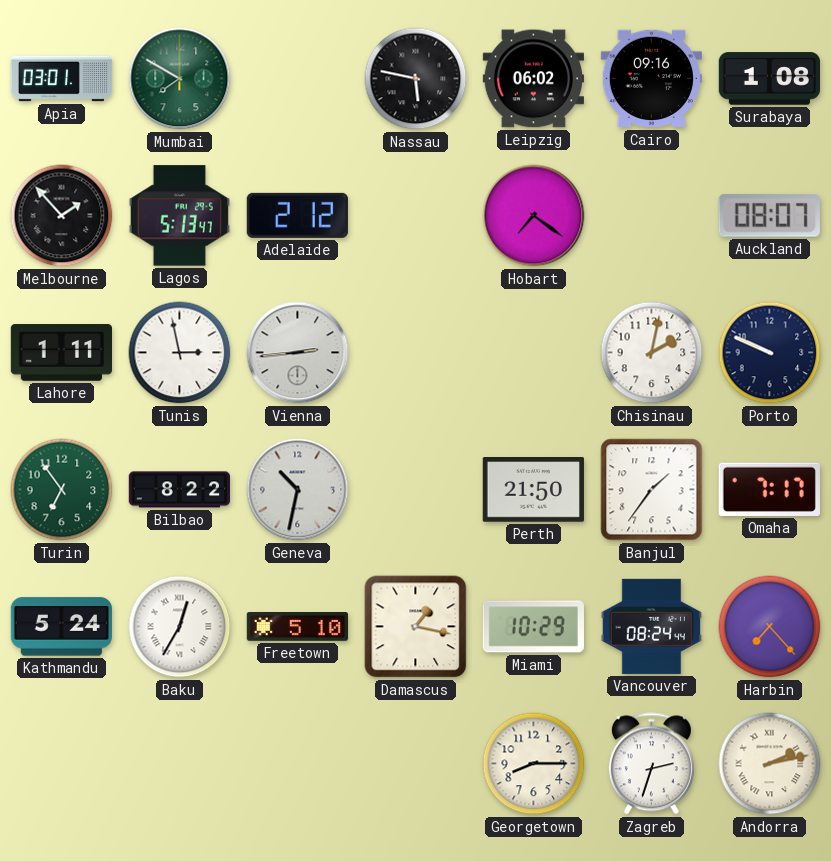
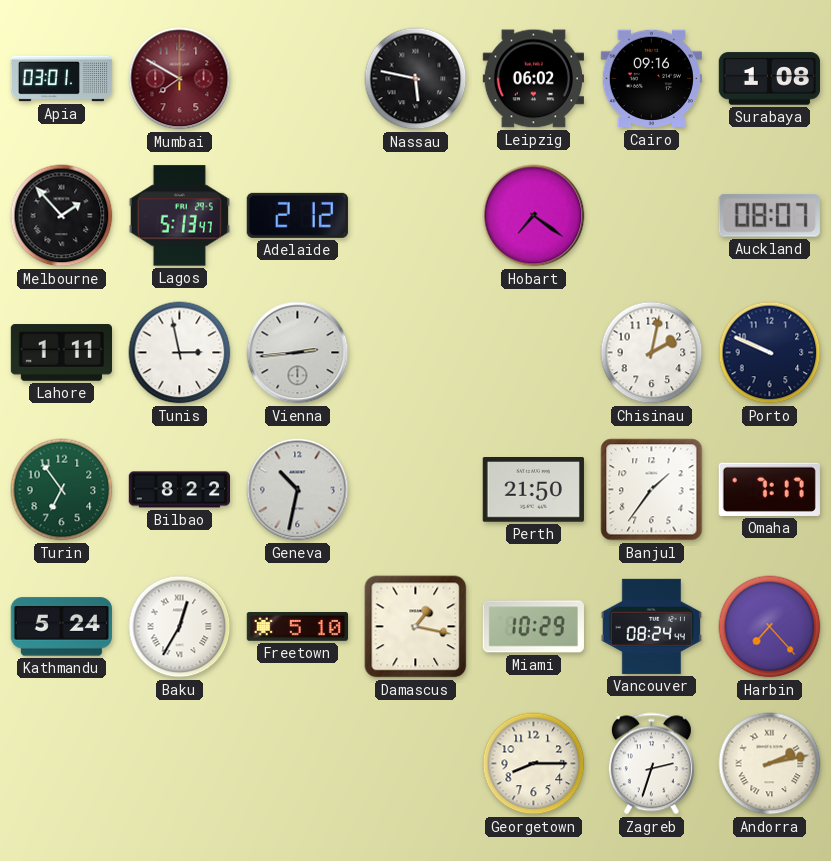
Mumbai dial: green -> burgundy
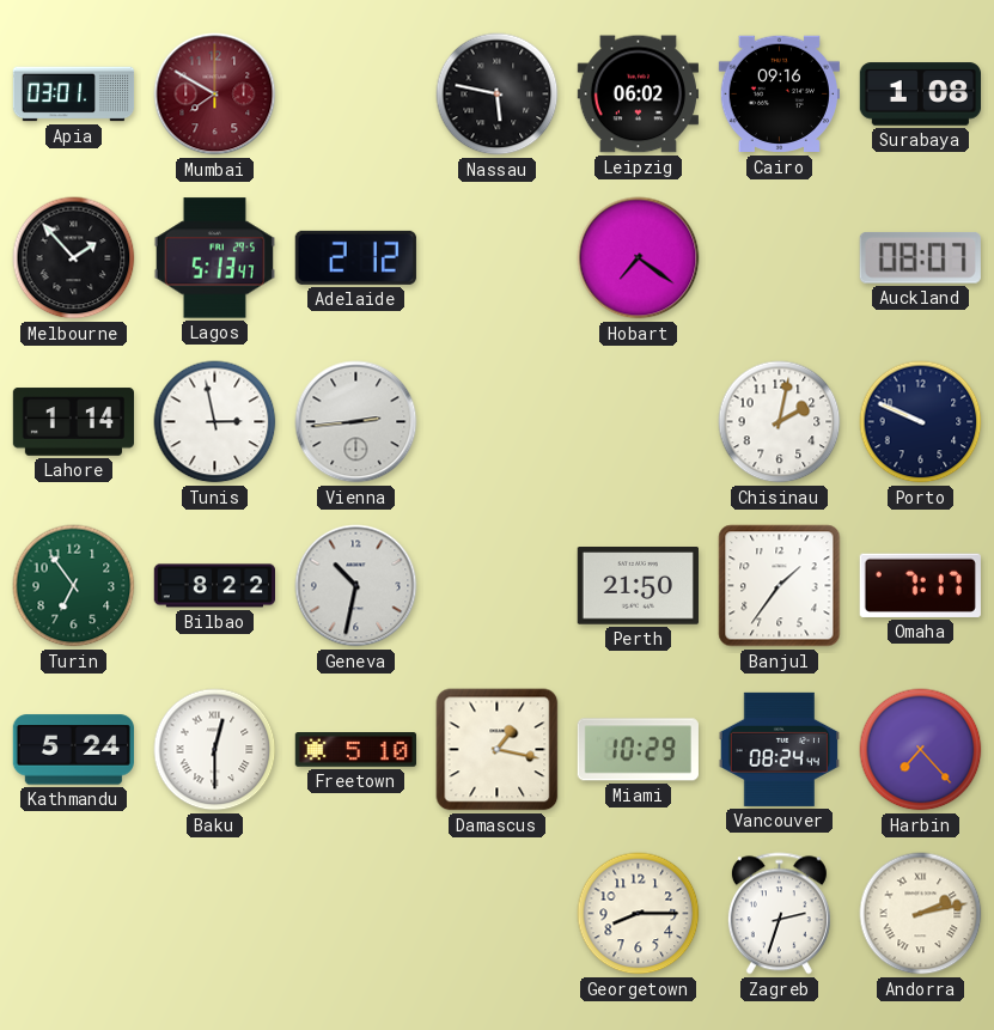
Lahore: 1:11 -> 1:14
Baku: 12:35 -> 12:30
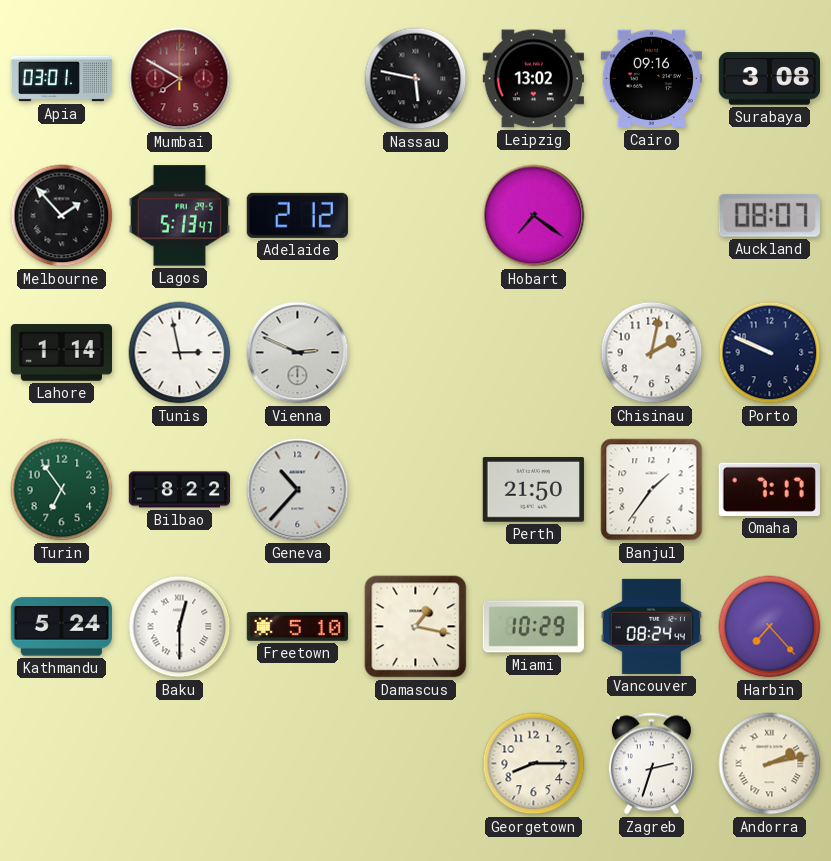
Leipzig: 06:02 -> 13:02
Surabaya: 1:08 -> 3:08
Vienna: 2:44 -> 2:49
Geneva: 10:32 -> 10:37
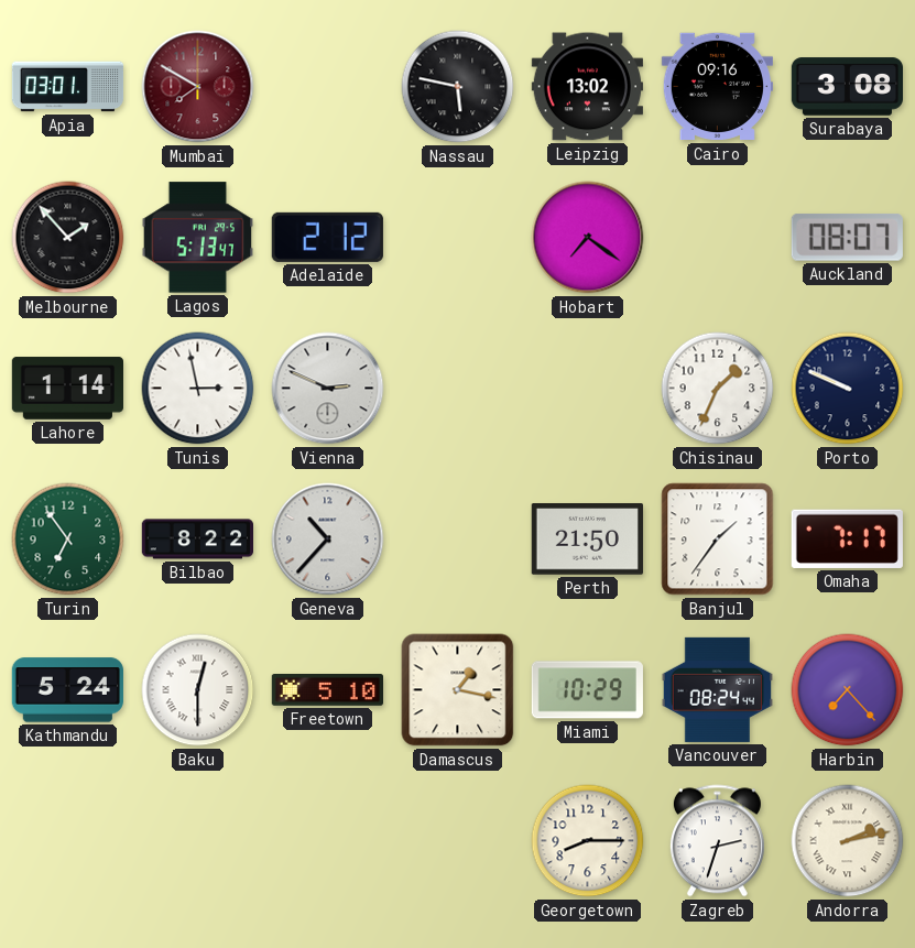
Chisinau: 2:02 -> 1:34
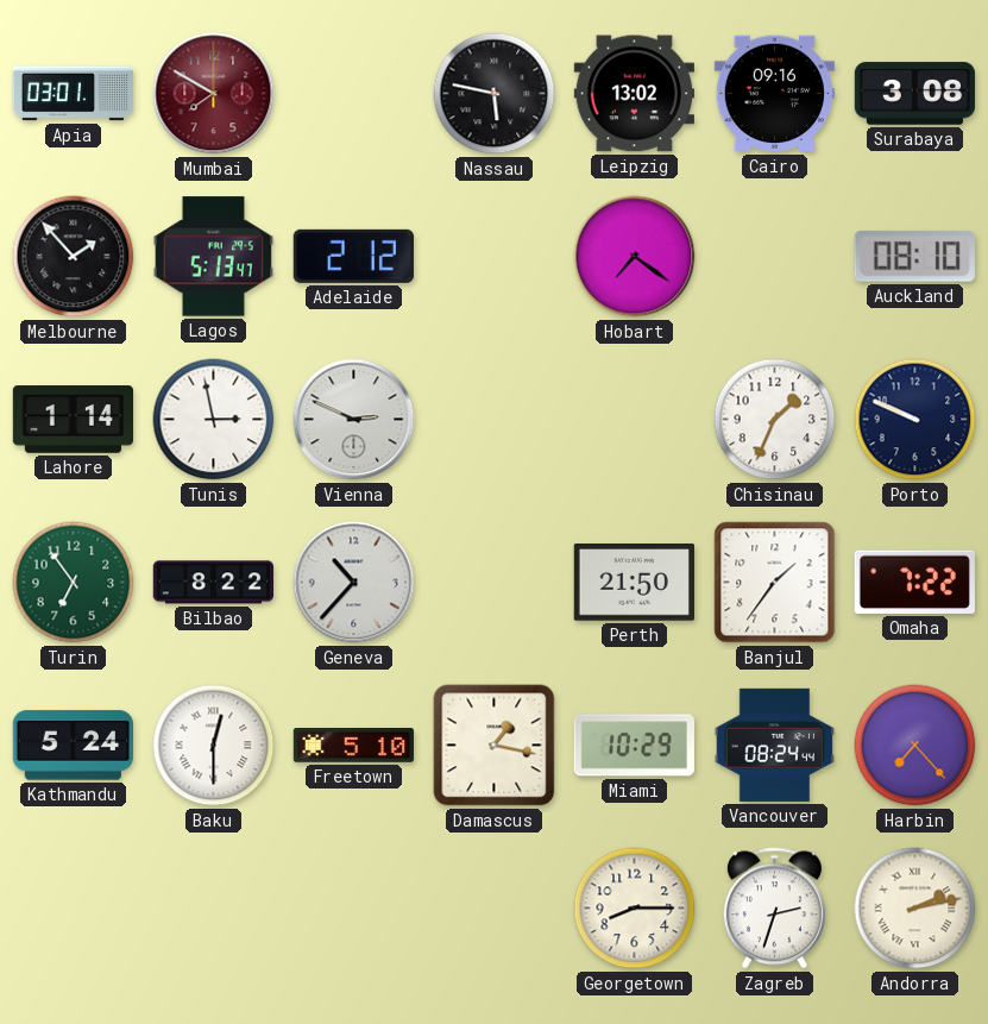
Auckland: 08:07 -> 08:10
Omaha: 7:17 -> 7:22
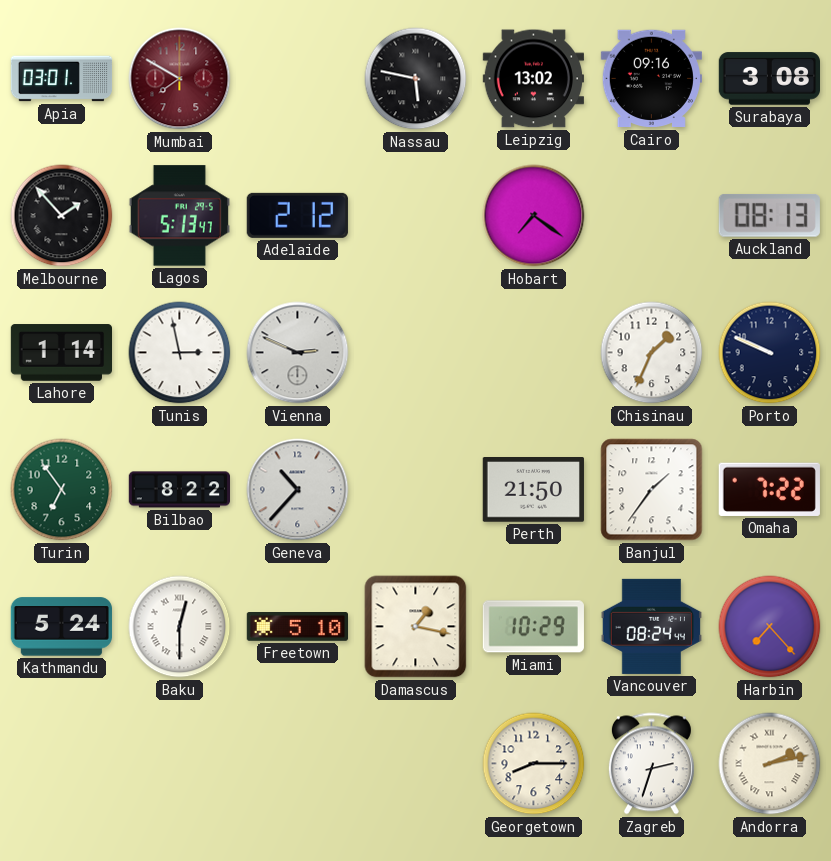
Auckland: 08:10 -> 08:13
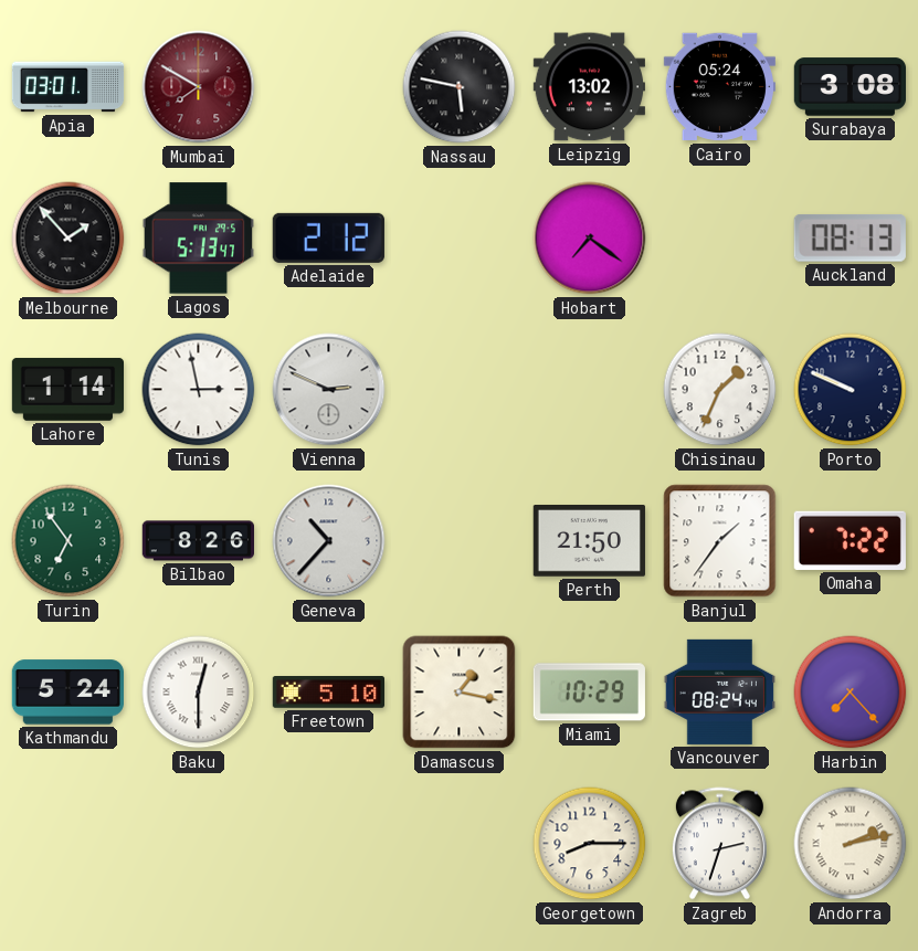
Cairo: 09:16 -> 05:24
Bilbao: 8:22 -> 8:26
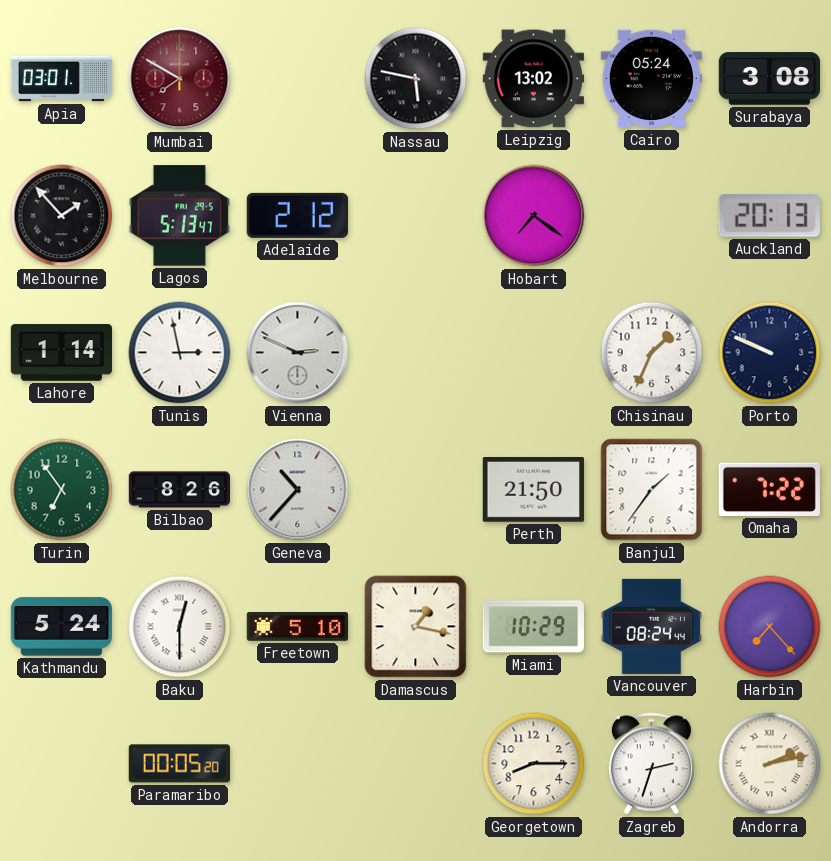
Auckland: 08:13 -> 20:13
Paramaribo: none -> 00:05
